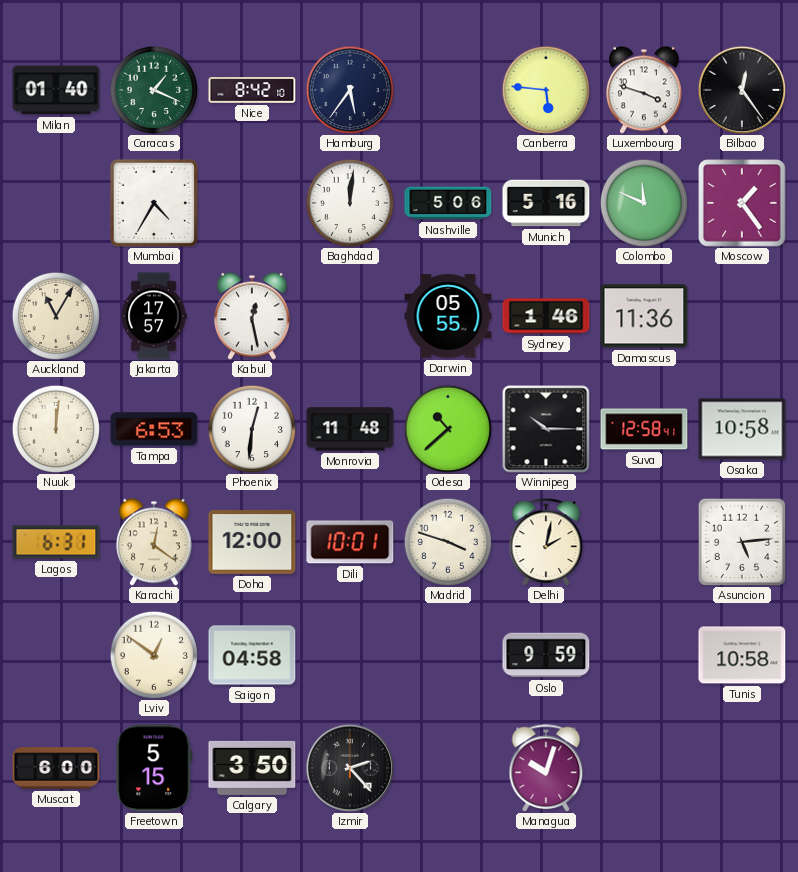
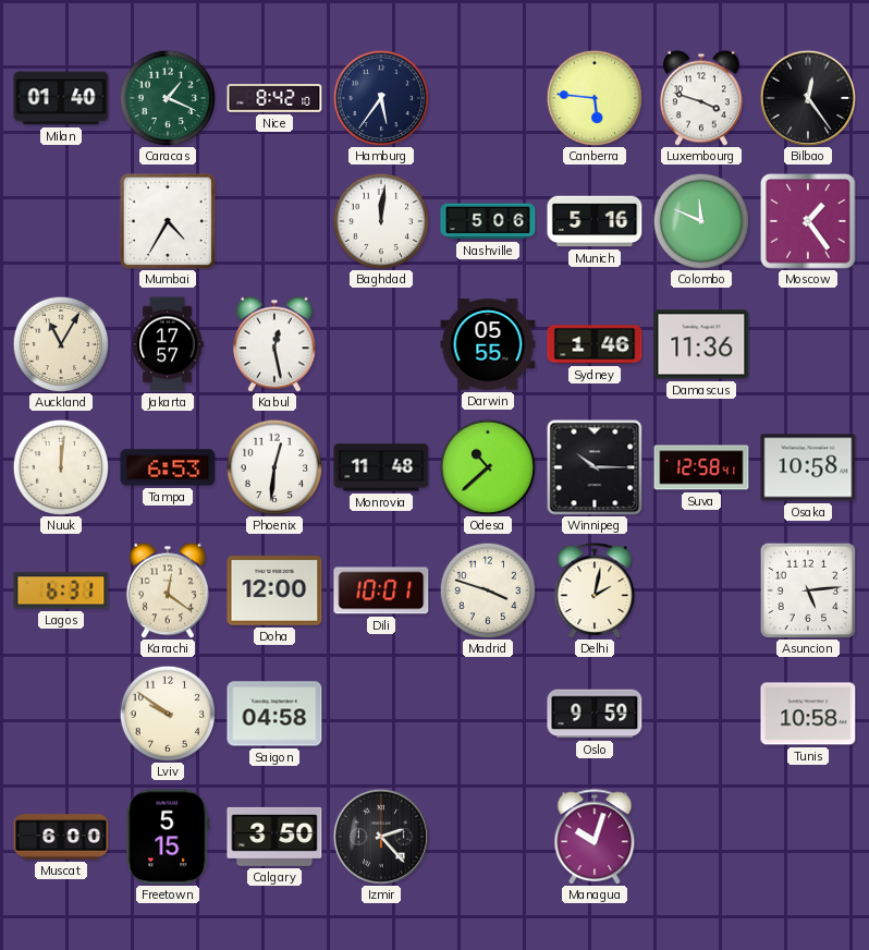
Lviv: 12:51 -> 9:51
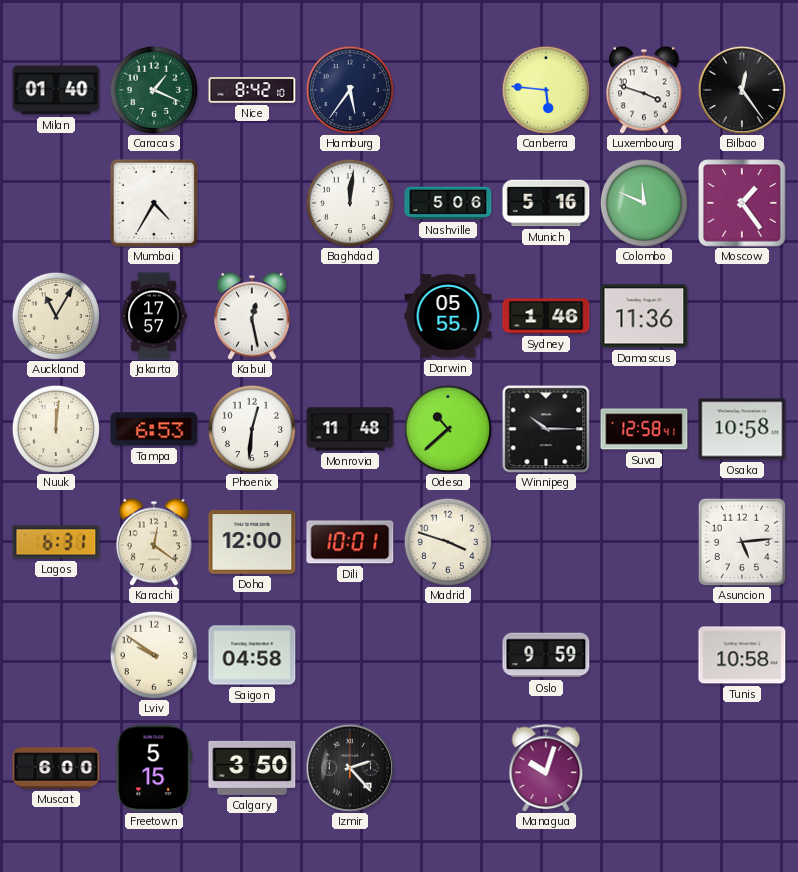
Delhi: 2:02 -> none
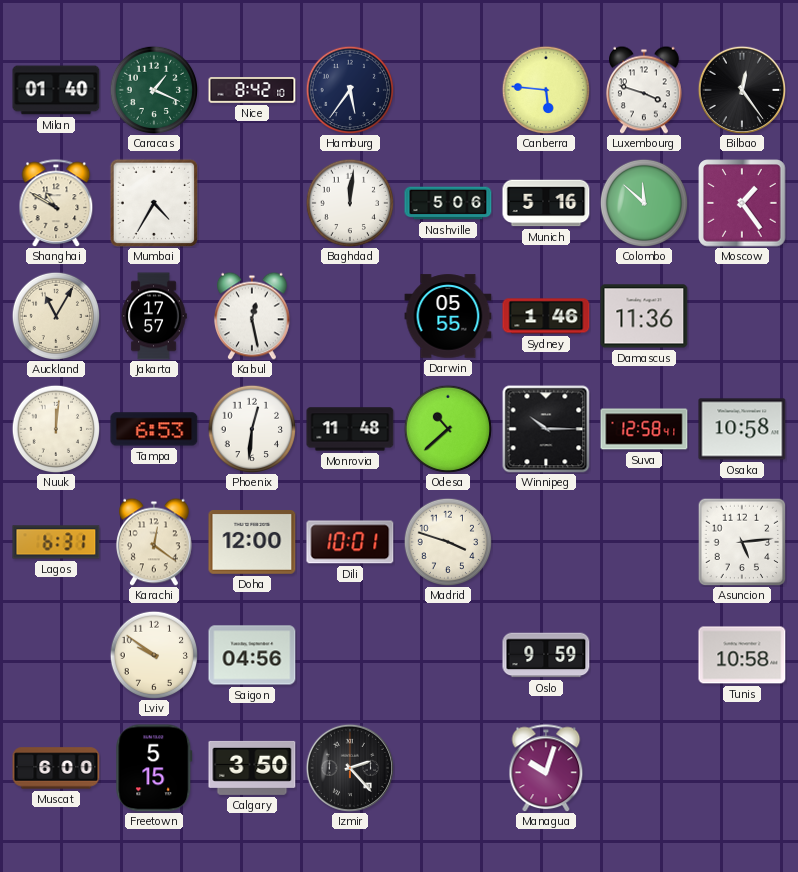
Shanghai: none -> 10:50
Colombo: 11:49 -> 11:52
Saigon: 04:58 -> 04:56
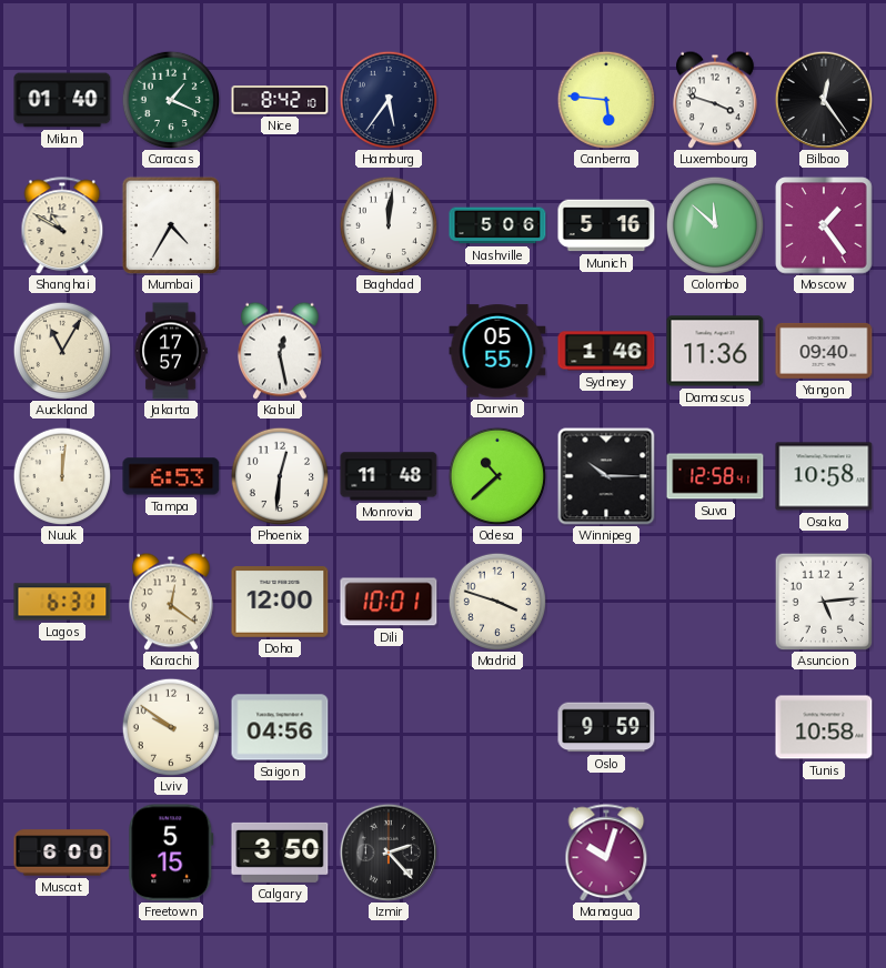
Yangon: none -> 09:40
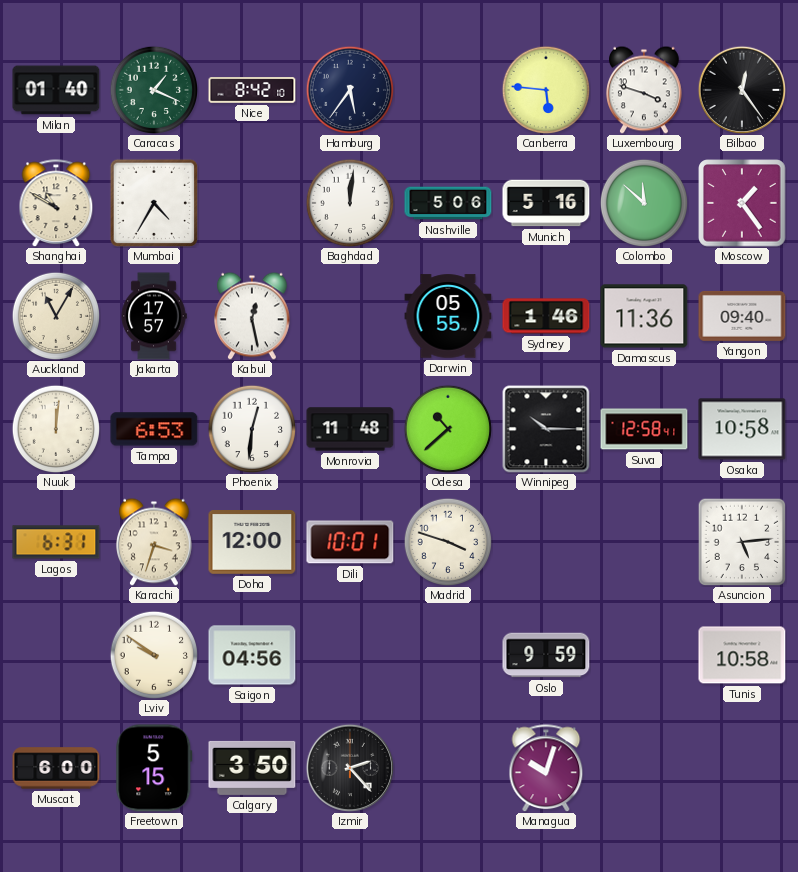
Karachi: 12:21 -> 3:33
